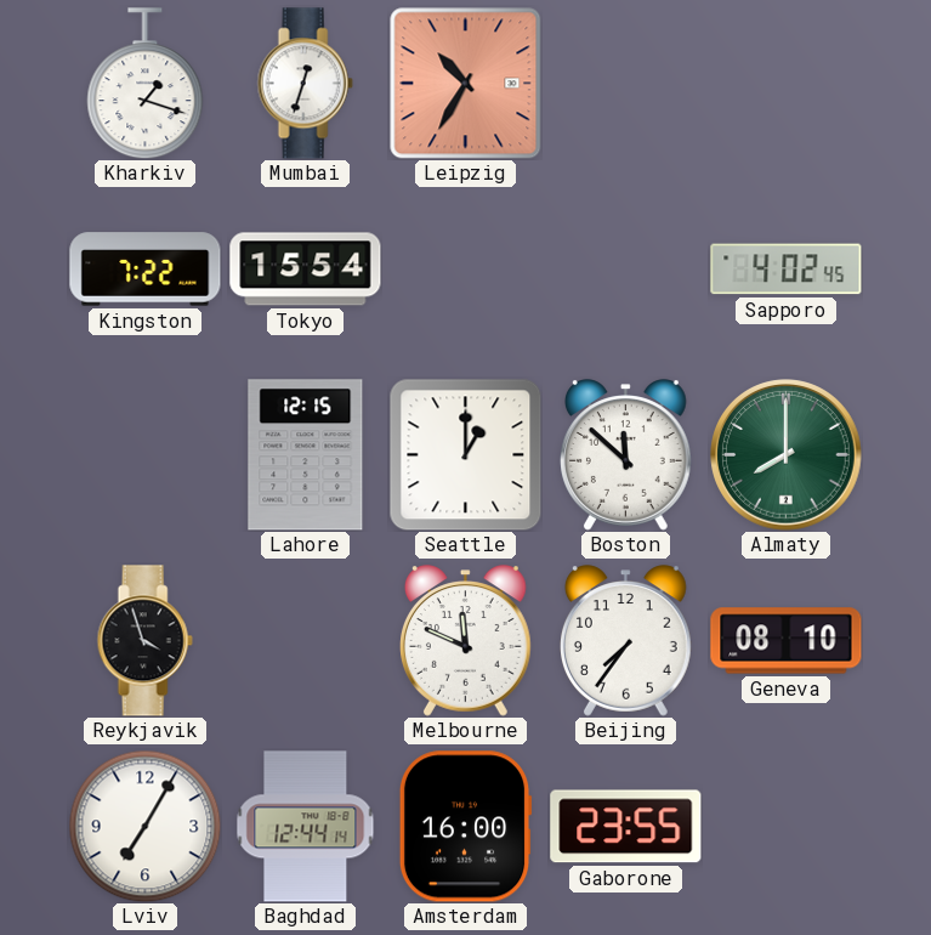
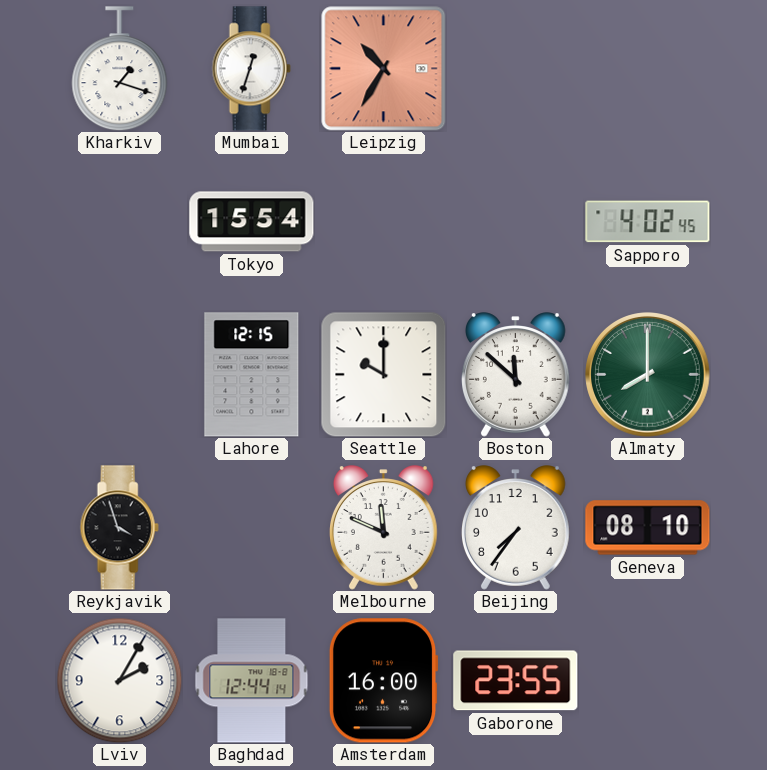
Kingston: 7:22 -> none
Seattle: 1:00 -> 10:00
Lviv: 7:05 -> 2:05
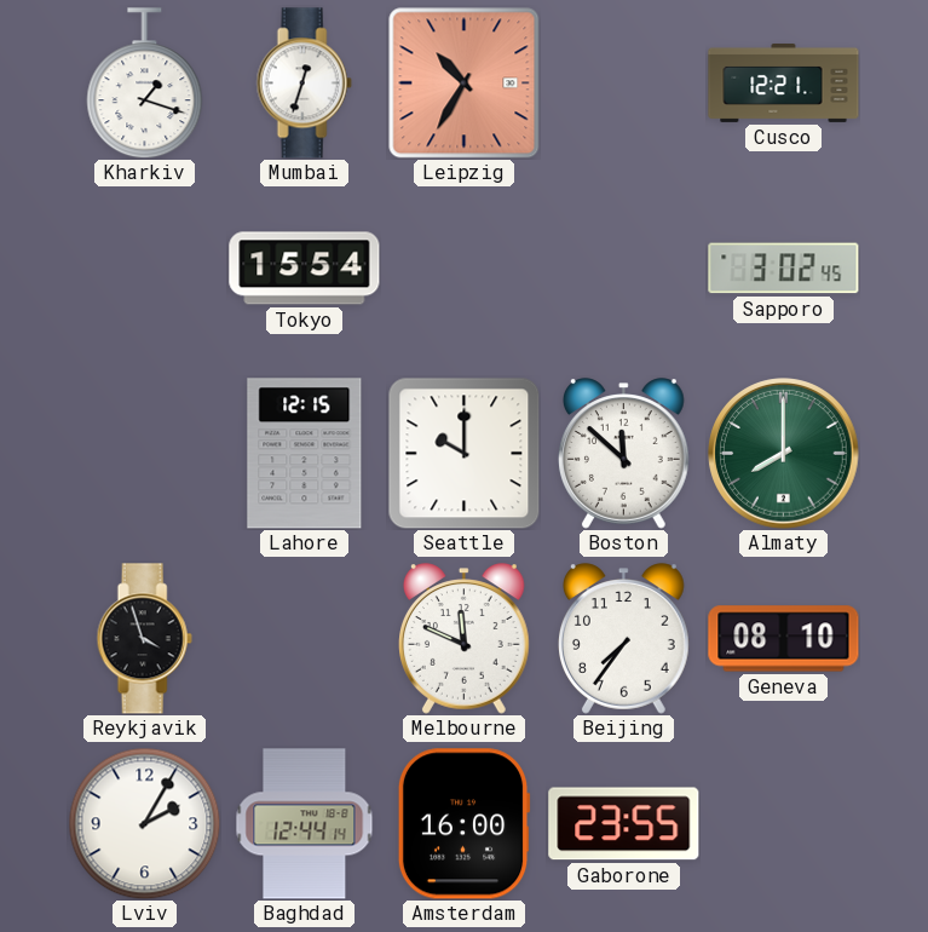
Cusco: none -> 12:21
Sapporo: 4:02 -> 3:02
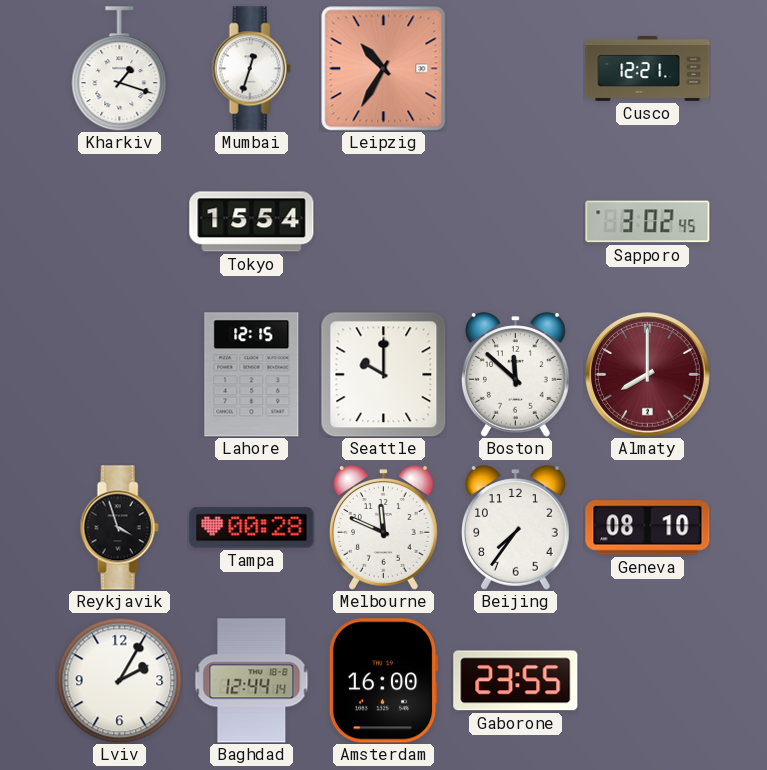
Almaty dial: green -> burgundy
Tampa: none -> 00:28
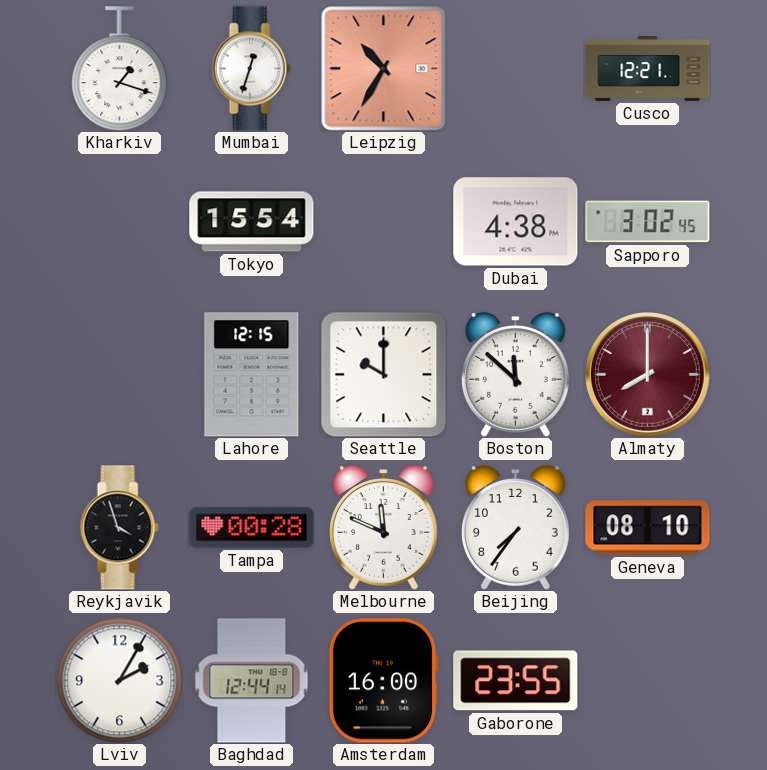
Dubai: none -> 4:38
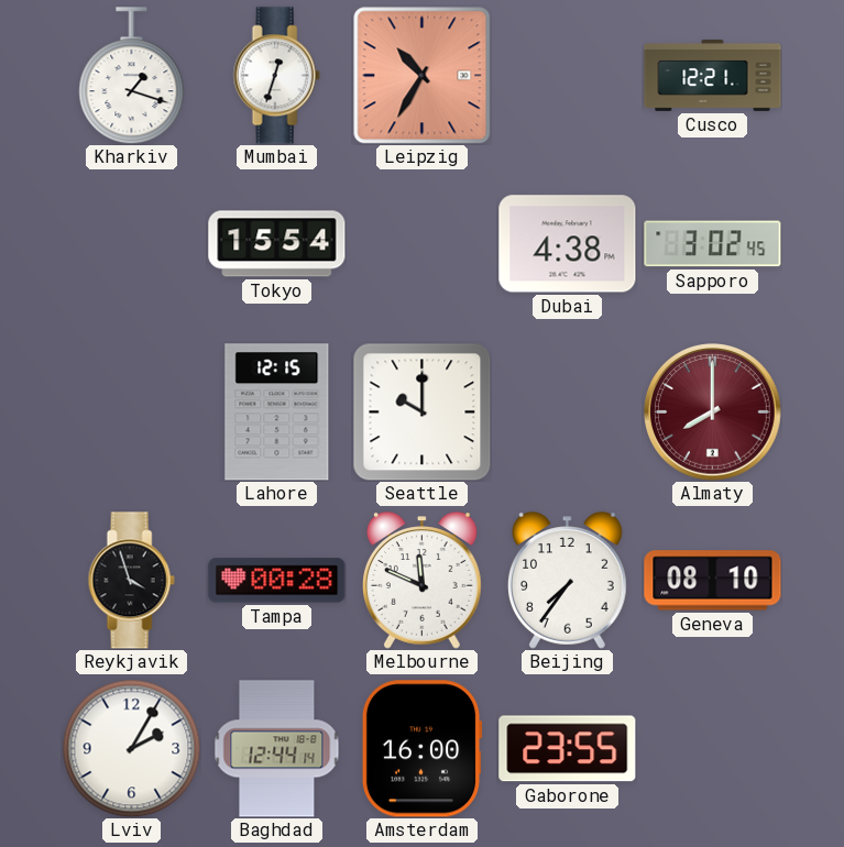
Boston: 11:52 -> none
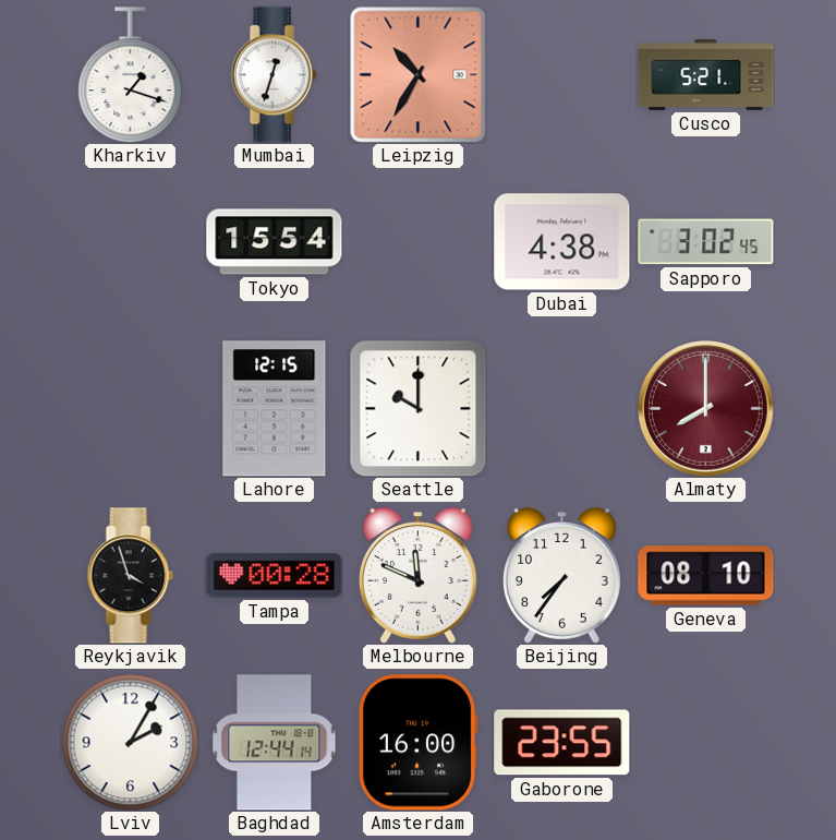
Cusco: 12:21 -> 5:21
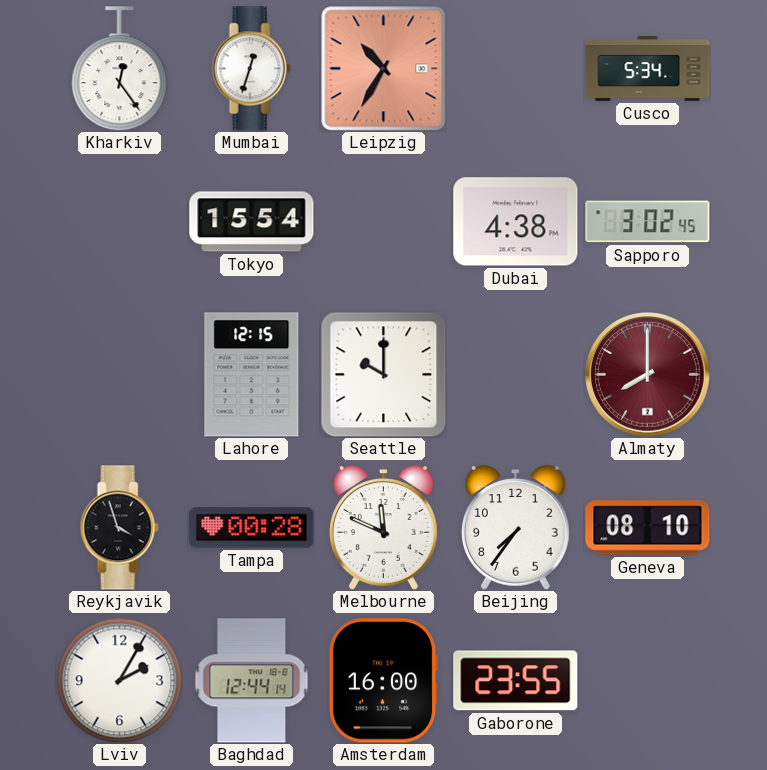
Kharkiv: 1:18 -> 12:24
Cusco: 5:21 -> 5:34
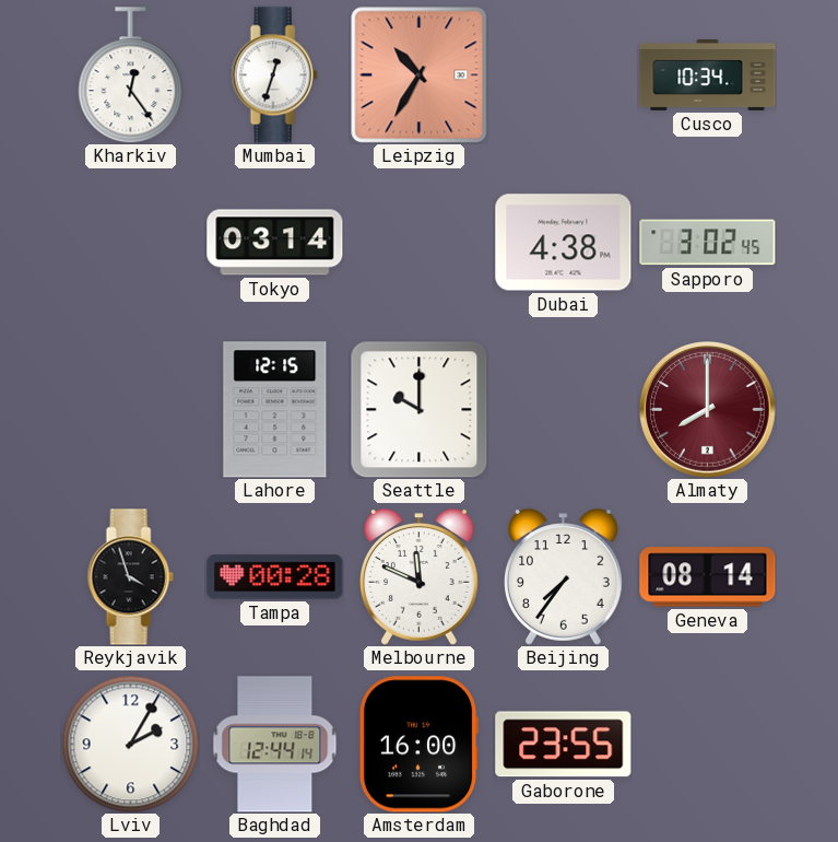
Cusco: 5:34 -> 10:34
Tokyo: 15:54 -> 03:14
Geneva: 08:10 -> 08:14
